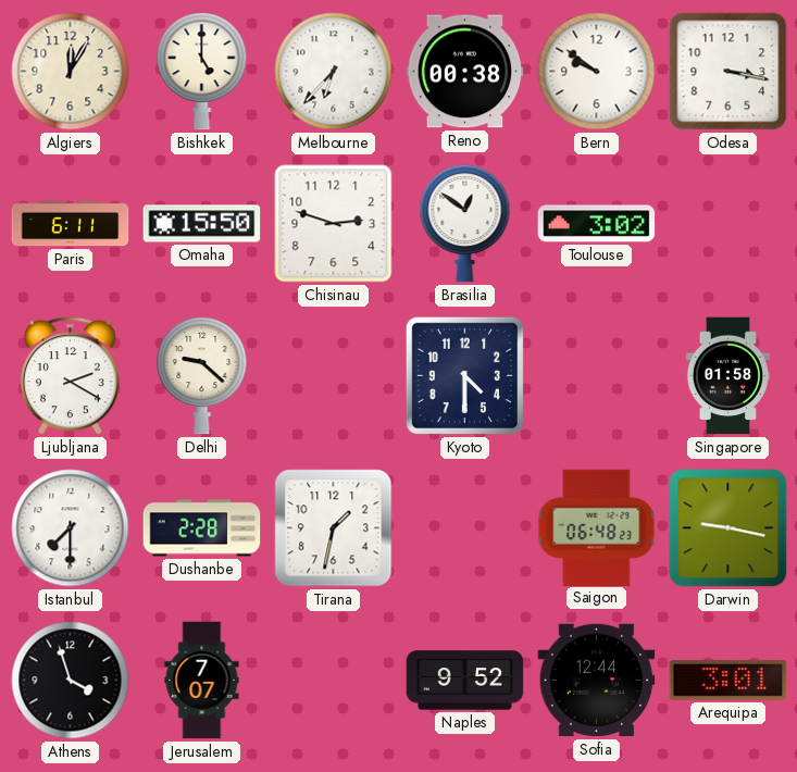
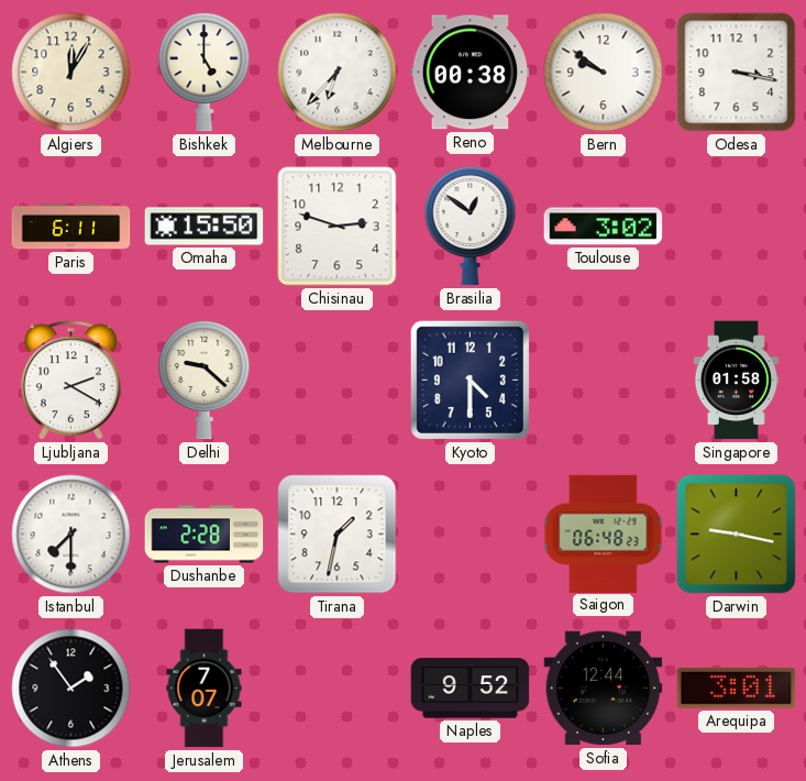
Athens: 3:57 -> 1:54
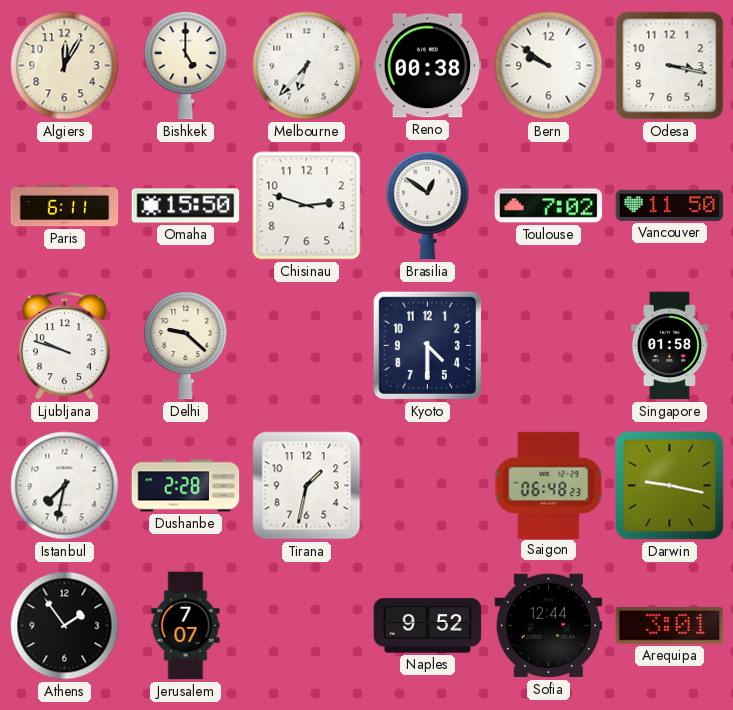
Toulouse: 3:02 -> 7:02
Vancouver: none -> 11:50
Ljubljana: 2:20 -> 9:48
Istanbul: 7:30 -> 7:32
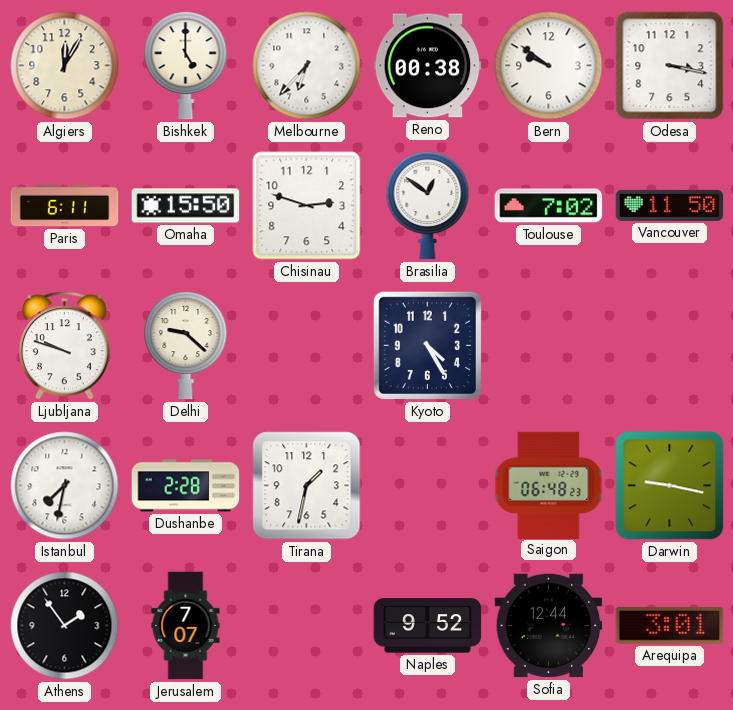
Kyoto: 4:30 -> 4:25
Singapore: 01:58 -> none
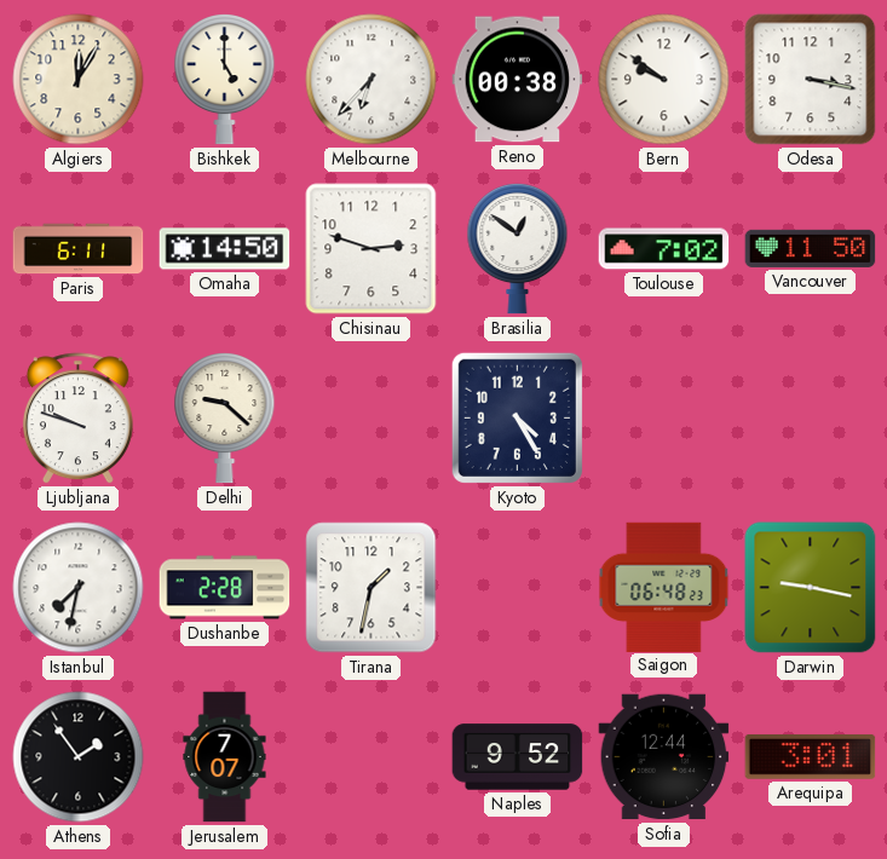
Omaha: 15:50 -> 14:50
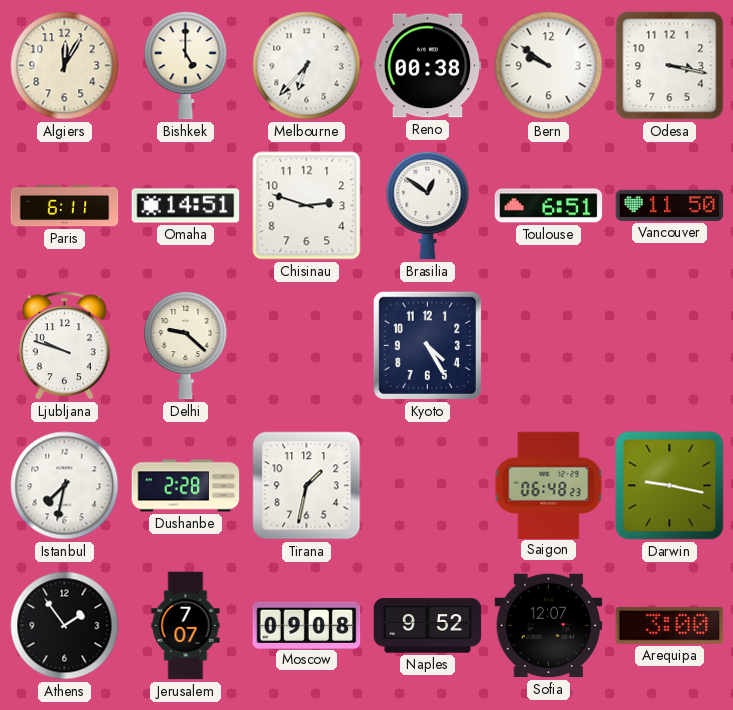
Omaha: 14:50 -> 14:51
Toulouse: 7:02 -> 6:51
Moscow: none -> 09:08
Sofia: 12:44 -> 12:07
Arequipa: 3:01 -> 3:00
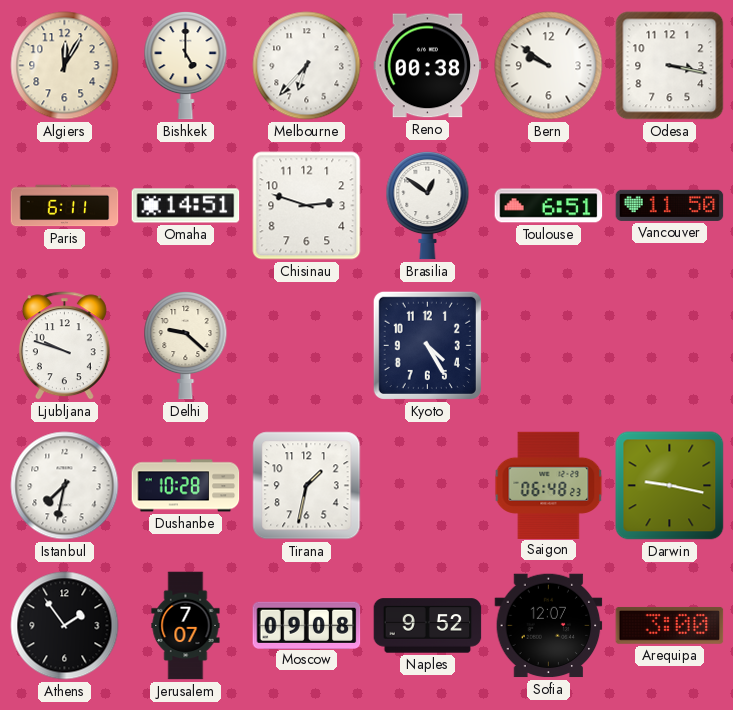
Dushanbe: 2:28 -> 10:28
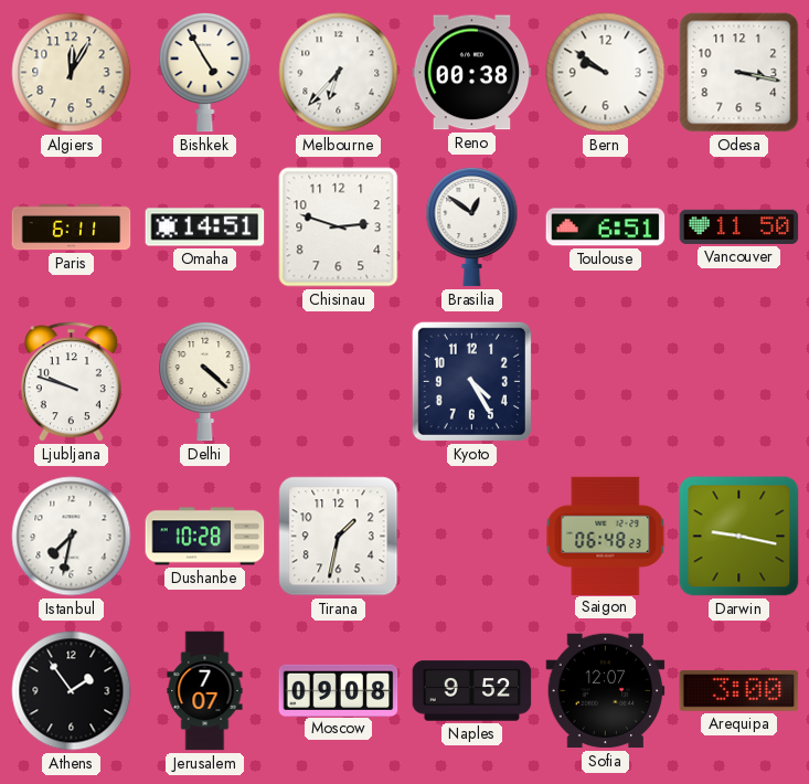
Bishkek: 5:00 -> 4:55
Delhi: 9:22 -> 4:22
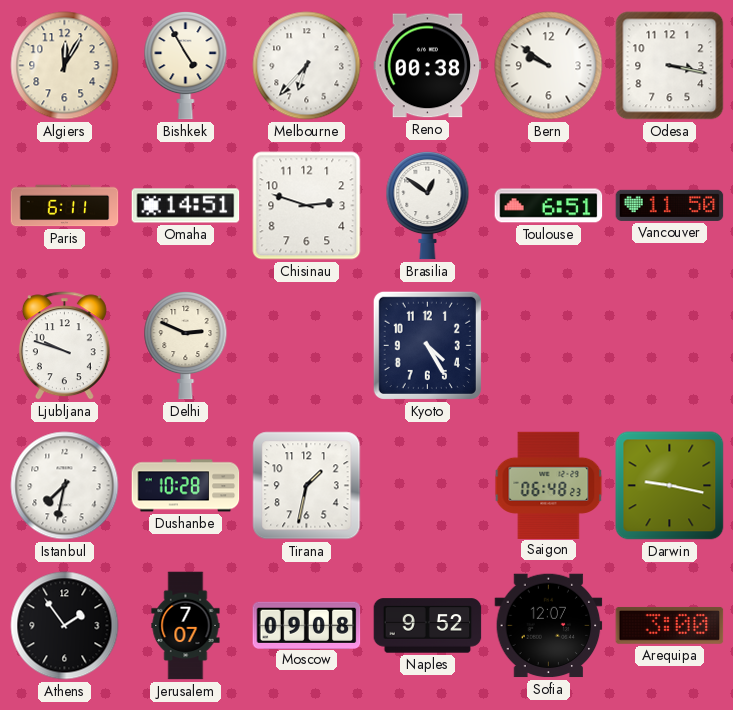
Delhi: 4:22 -> 2:49
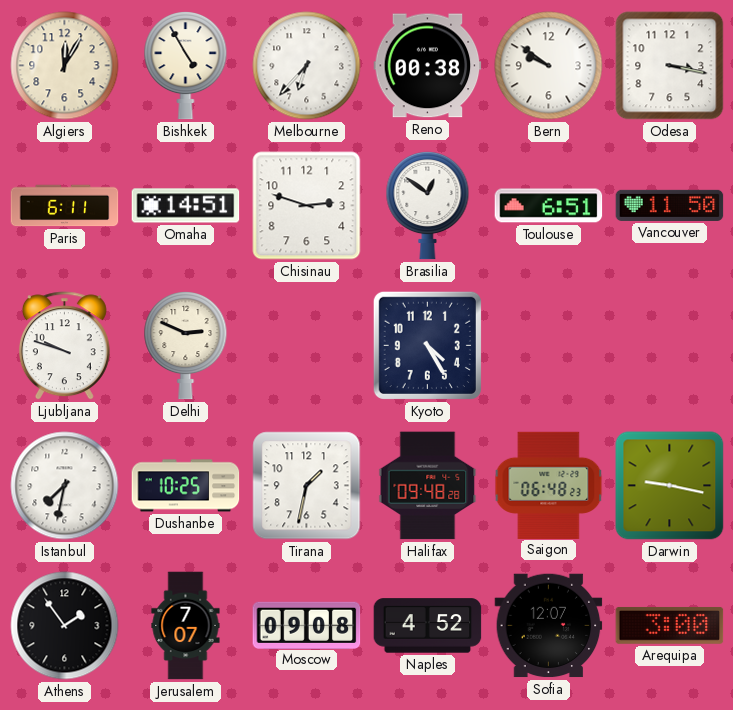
Dushanbe: 10:28 -> 10:25
Halifax: none -> 09:48
Naples: 9:52 -> 4:52
